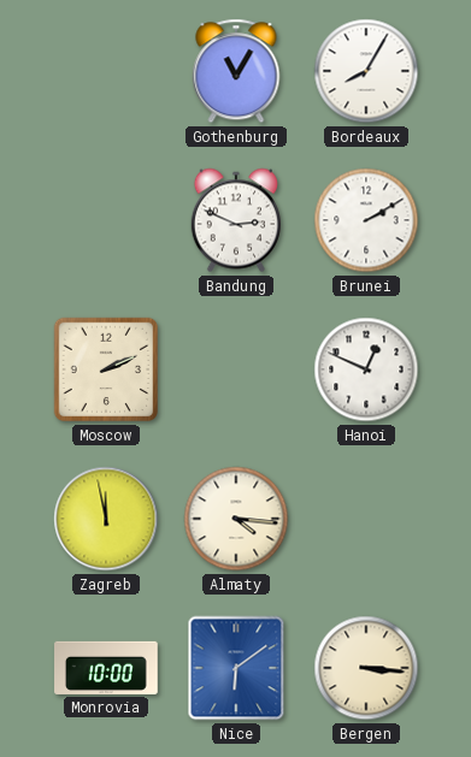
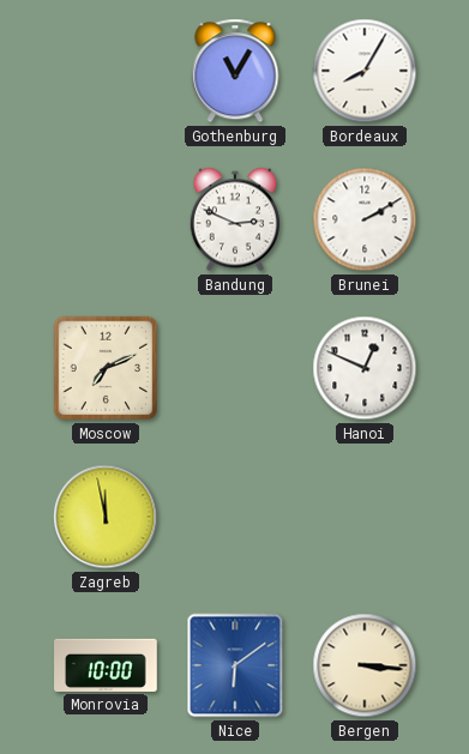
Moscow: 2:11 -> 7:11
Almaty: 4:16 -> none
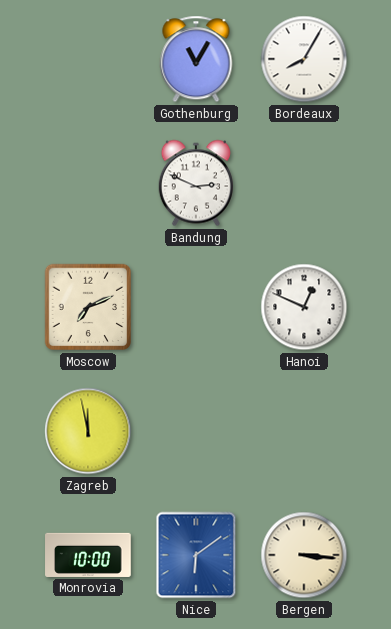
Brunei: 2:10 -> none
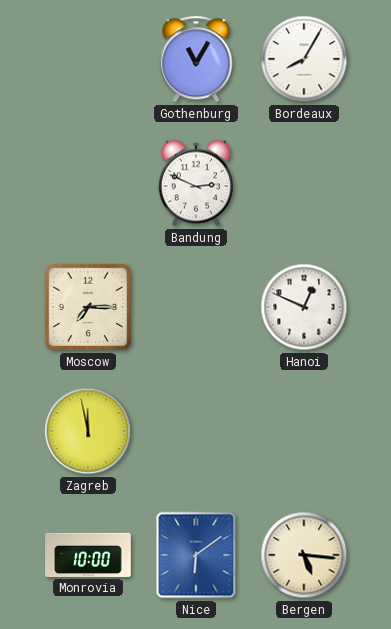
Moscow: 7:11 -> 7:15
Bergen: 3:16 -> 5:16
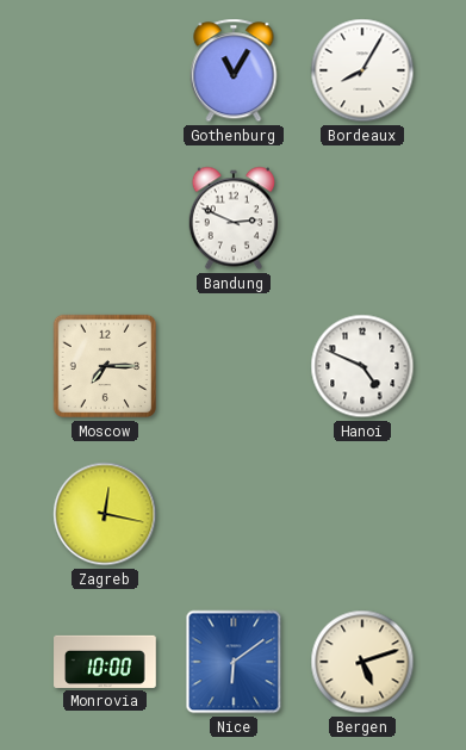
Hanoi: 12:49 -> 4:49
Zagreb: 11:58 -> 12:17
Bergen: 5:16 -> 5:12
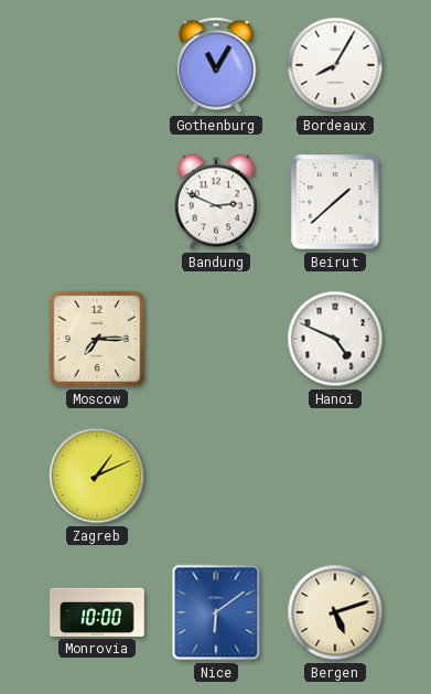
Beirut: none -> 1:38
Zagreb: 12:17 -> 1:11
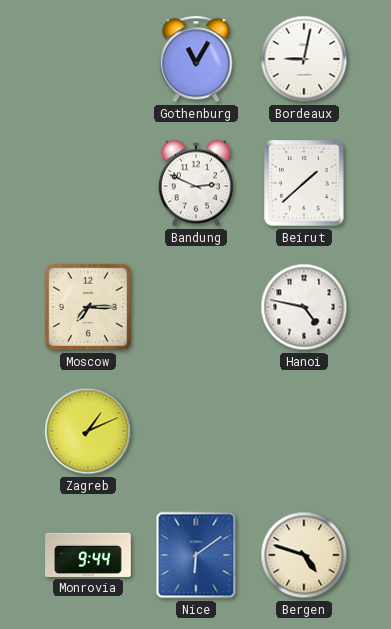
Bordeaux: 8:05 -> 9:02
Hanoi: 4:49 -> 4:47
Monrovia: 10:00 -> 9:44
Bergen: 5:12 -> 4:48
